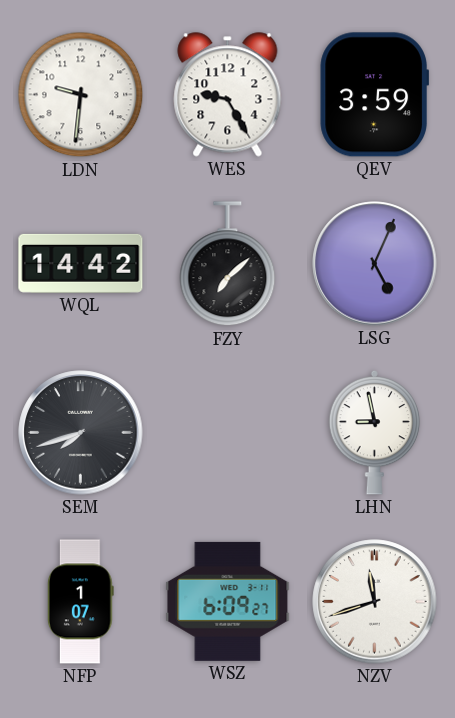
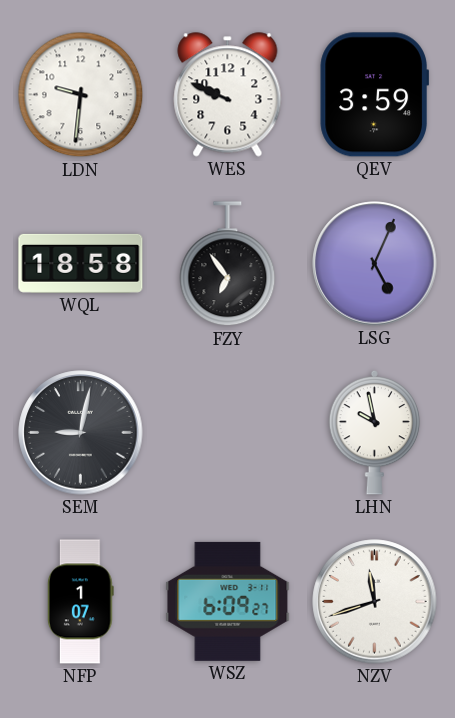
WES: 9:25 -> 9:49
WQL: 14:42 -> 18:58
FZY: 7:08 -> 6:54
SEM: 7:42 -> 9:02
LHN: 8:58 -> 9:58
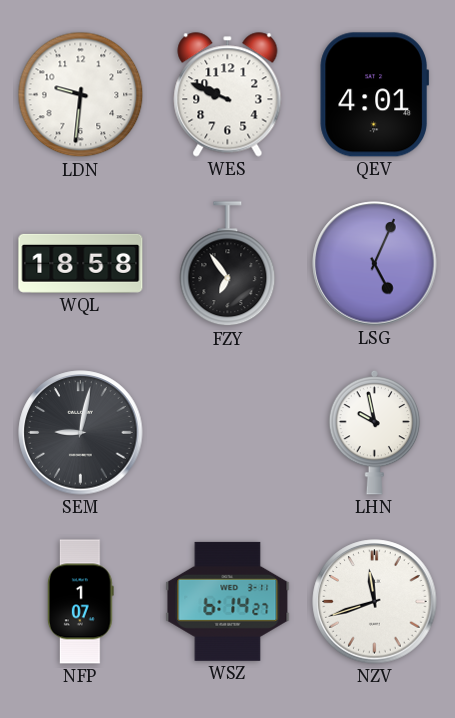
QEV: 3:59 -> 4:01
WSZ: 6:09 -> 6:14
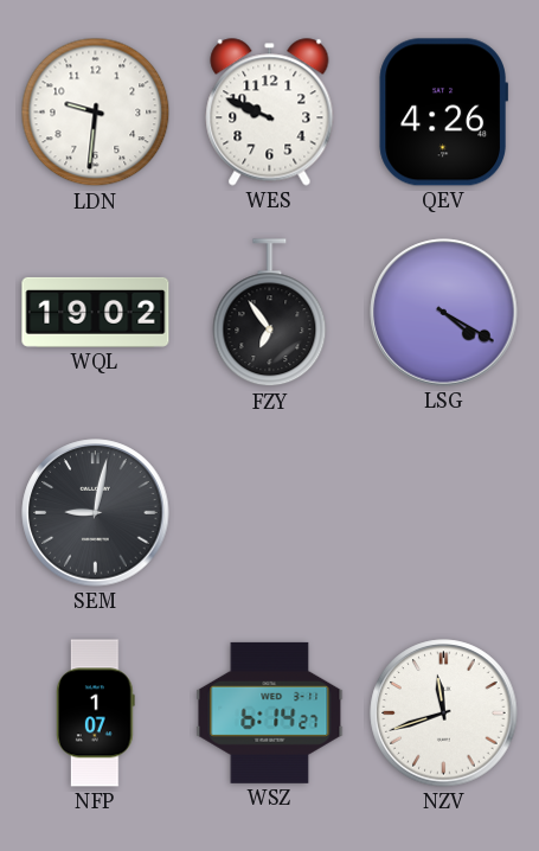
QEV: 4:01 -> 4:26
WQL: 18:58 -> 19:02
LSG: 5:04 -> 4:20
LHN: 9:58 -> none
